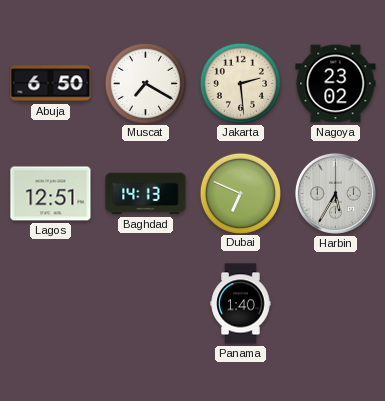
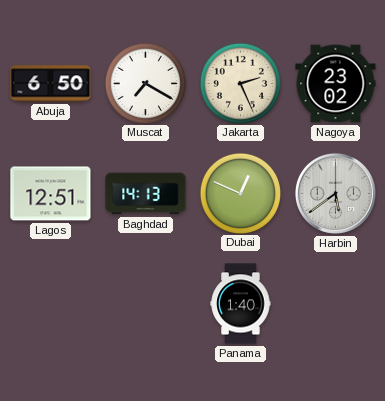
Jakarta: 2:29 -> 2:26
Dubai: 6:49 -> 12:49
Harbin: 5:35 -> 5:39
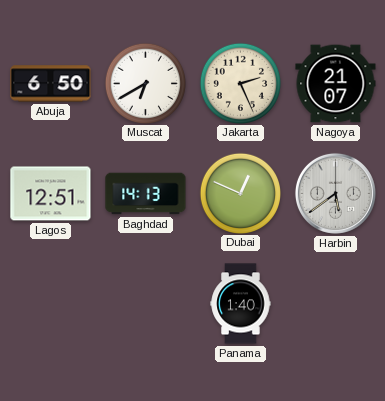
Muscat: 7:20 -> 6:40
Nagoya: 23:02 -> 21:07
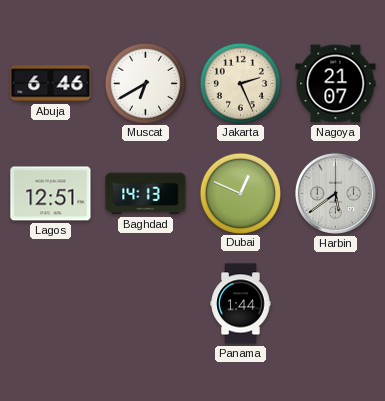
Abuja: 6:50 -> 6:46
Panama: 1:40 -> 1:44
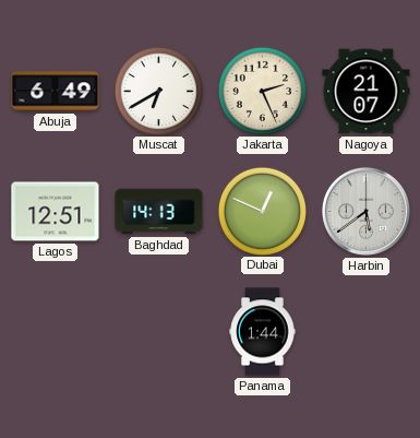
Abuja: 6:46 -> 6:49
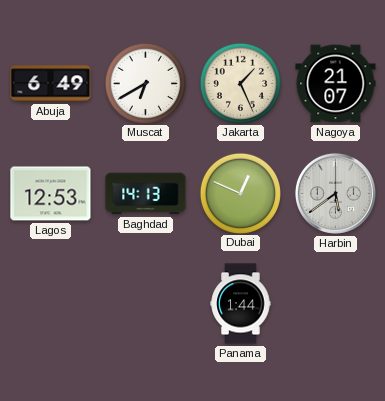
Jakarta: 2:26 -> 1:26
Lagos: 12:51 -> 12:53
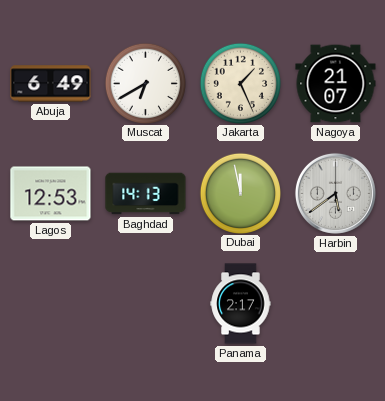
Dubai: 12:49 -> 11:58
Panama: 1:44 -> 2:17
